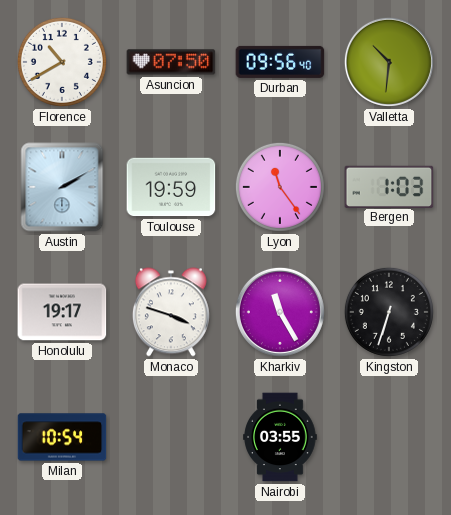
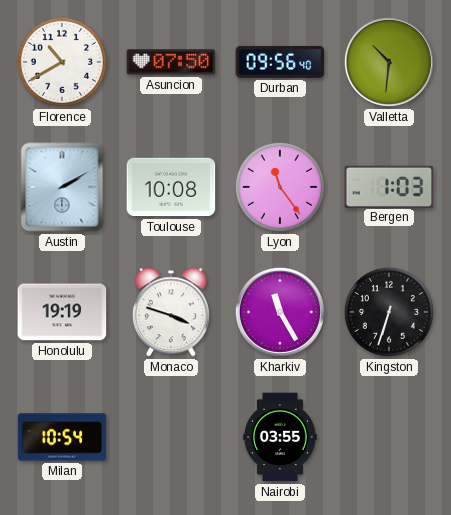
Toulouse: 19:59 -> 10:08
Honolulu: 19:17 -> 19:19
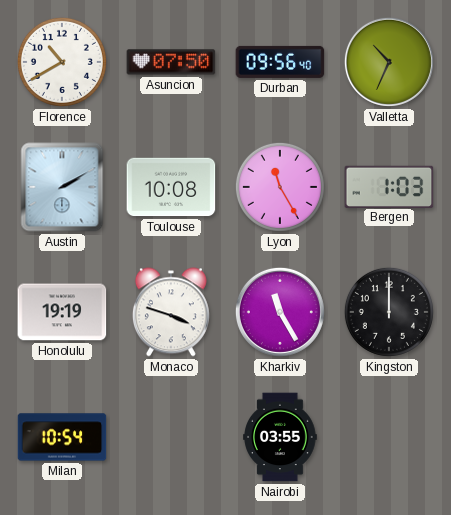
Valletta: 10:31 -> 10:34
Lyon: 11:24 -> 11:25
Kingston: 6:33 -> 12:00
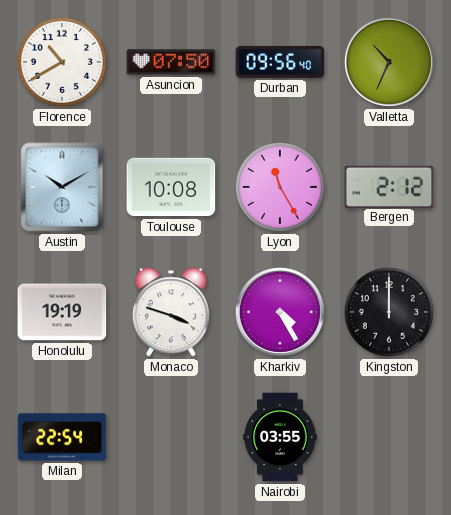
Austin: 2:10 -> 10:10
Bergen: 1:03 -> 2:12
Kharkiv: 11:25 -> 4:25
Milan: 10:54 -> 22:54
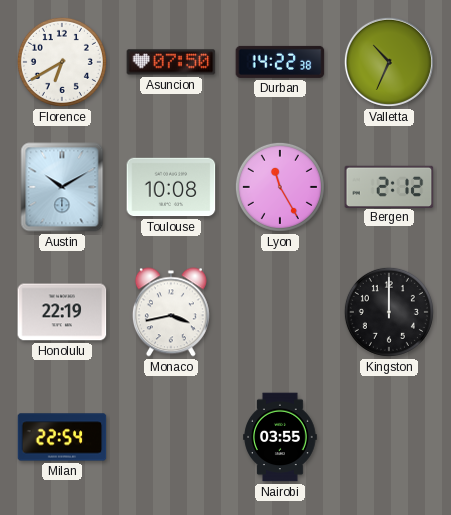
Florence: 10:40 -> 6:40
Durban: 09:56 -> 14:22
Honolulu: 19:19 -> 22:19
Monaco: 3:48 -> 3:43
Kharkiv: 4:25 -> none
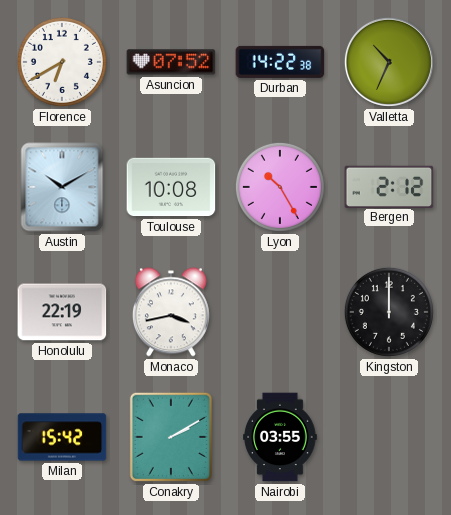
Asuncion: 07:50 -> 07:52
Lyon: 11:25 -> 10:25
Milan: 22:54 -> 15:42
Conakry: none -> 2:10
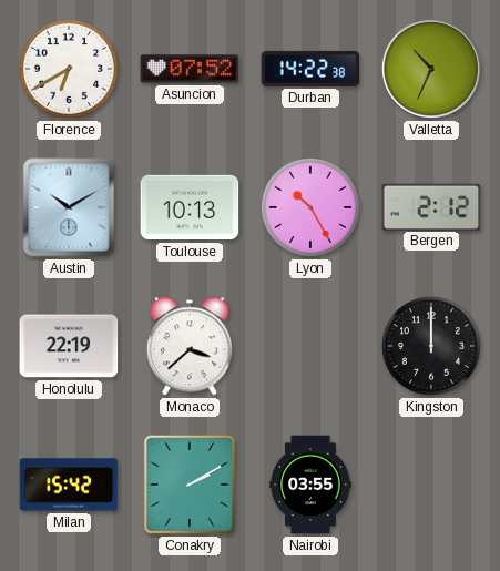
Toulouse: 10:08 -> 10:13
Monaco: 3:43 -> 3:38
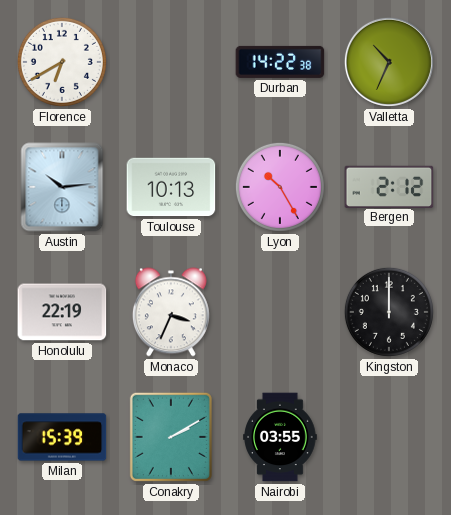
Asuncion: 07:52 -> none
Austin: 10:10 -> 10:14
Monaco: 3:38 -> 3:34
Milan: 15:42 -> 15:39
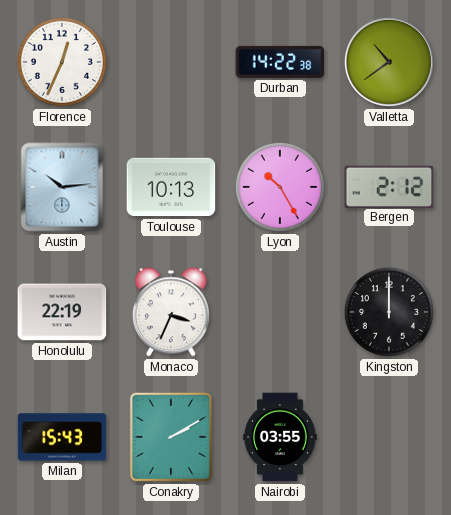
Florence: 6:40 -> 12:34
Valletta: 10:34 -> 10:39
Milan: 15:39 -> 15:43
